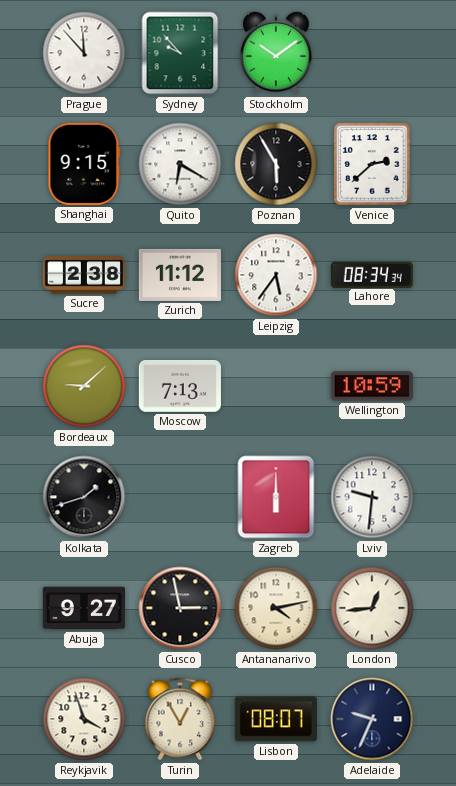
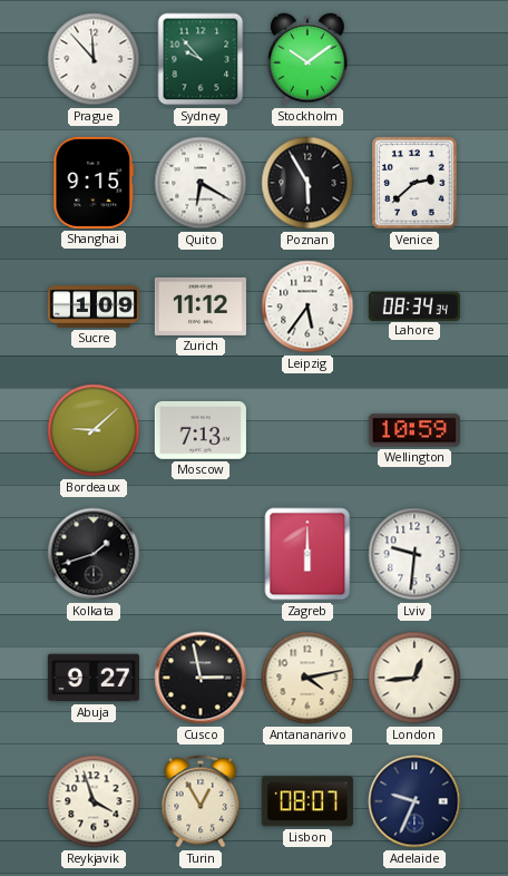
Sucre: 2:38 -> 1:09
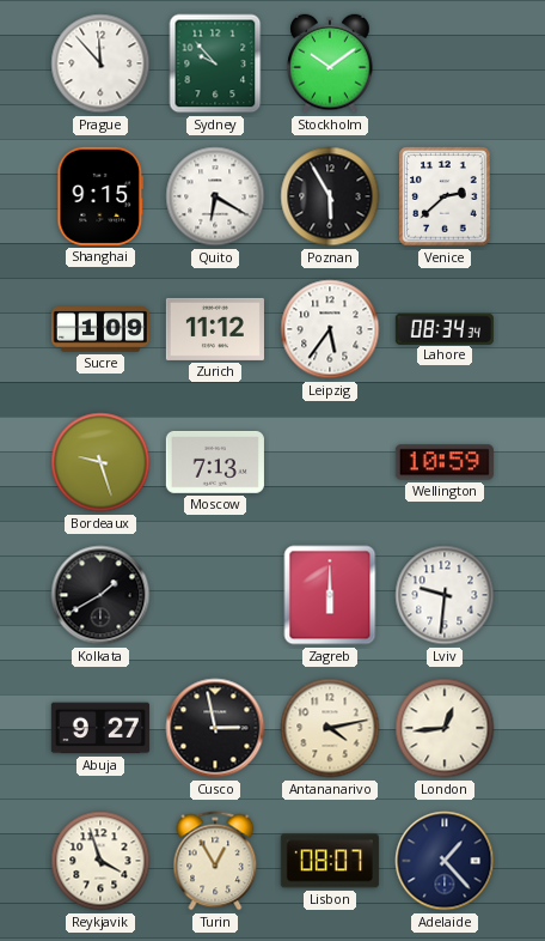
Bordeaux: 9:08 -> 9:27
Kolkata: 1:42 -> 1:40
Adelaide: 9:34 -> 1:23
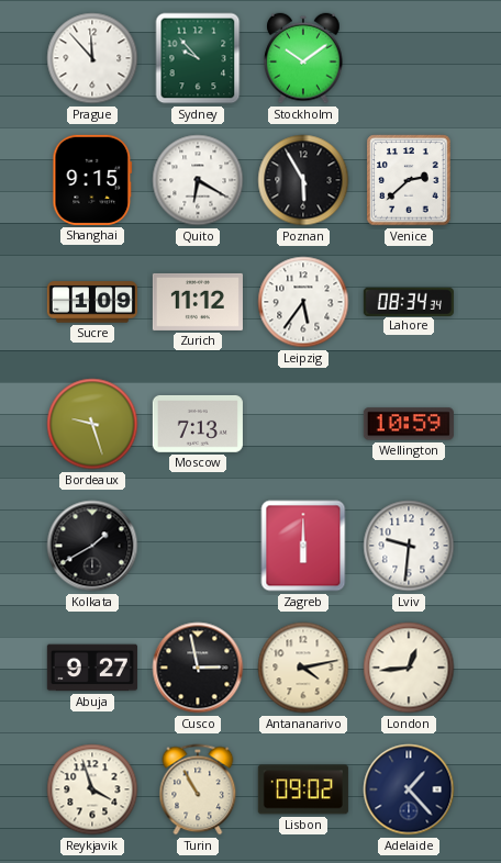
Turin: 12:55 -> 10:55
Lisbon: 08:07 -> 09:02
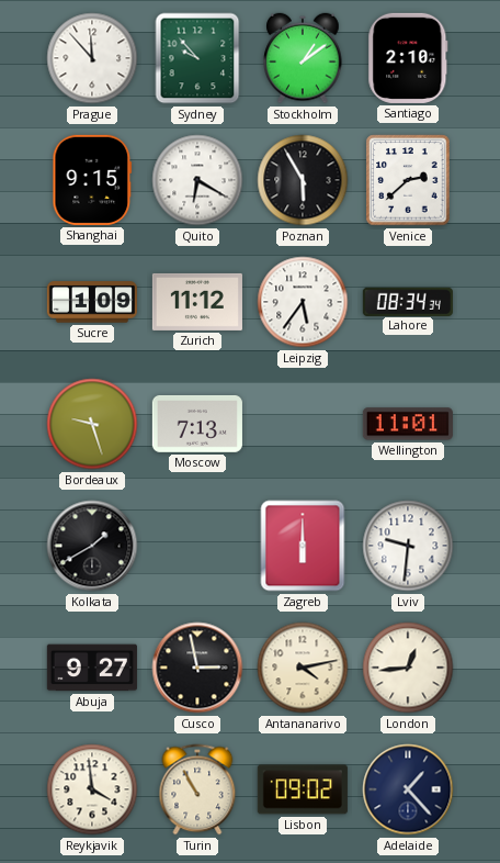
Stockholm: 10:09 -> 1:09
Santiago: none -> 2:10
Wellington: 10:59 -> 11:01
Reykjavik: 3:57 -> 3:59
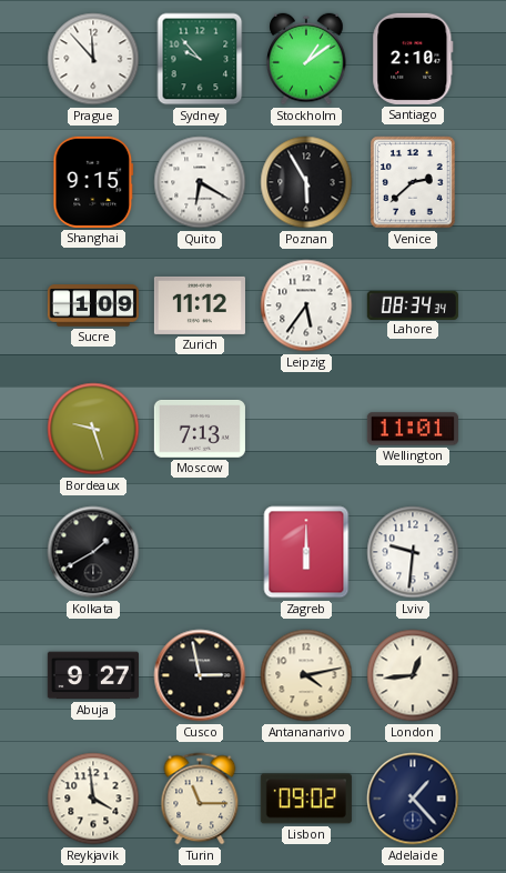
Turin: 10:55 -> 11:15
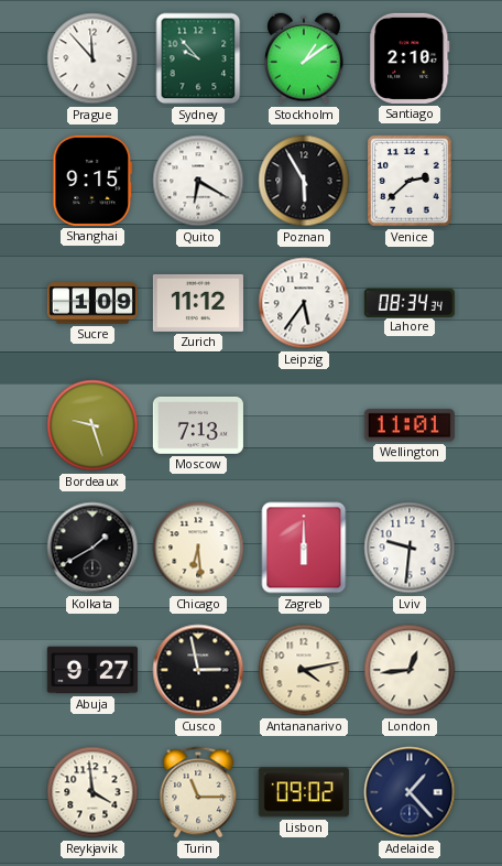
Chicago: none -> 6:29
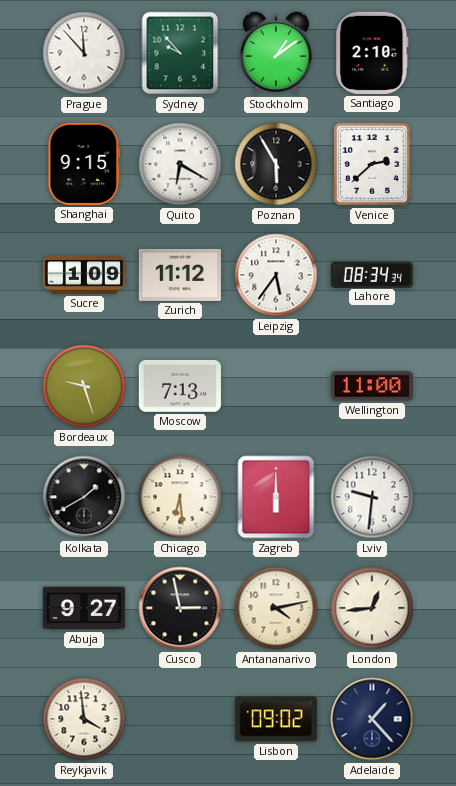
Wellington: 11:01 -> 11:00
Turin: 11:15 -> none
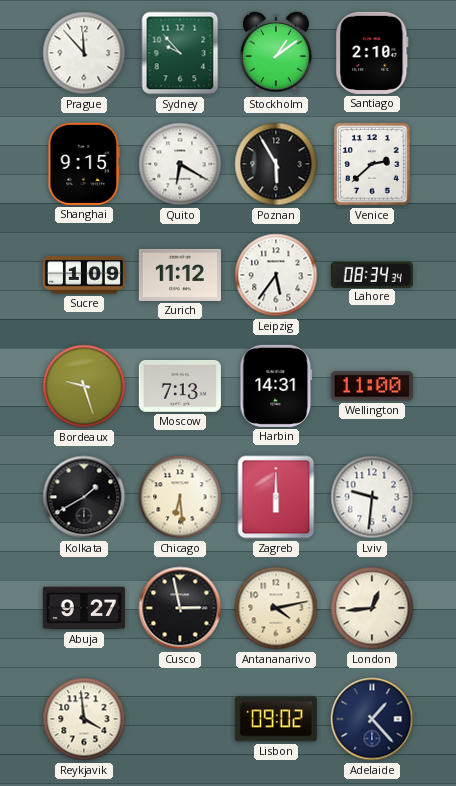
Harbin: none -> 14:31
